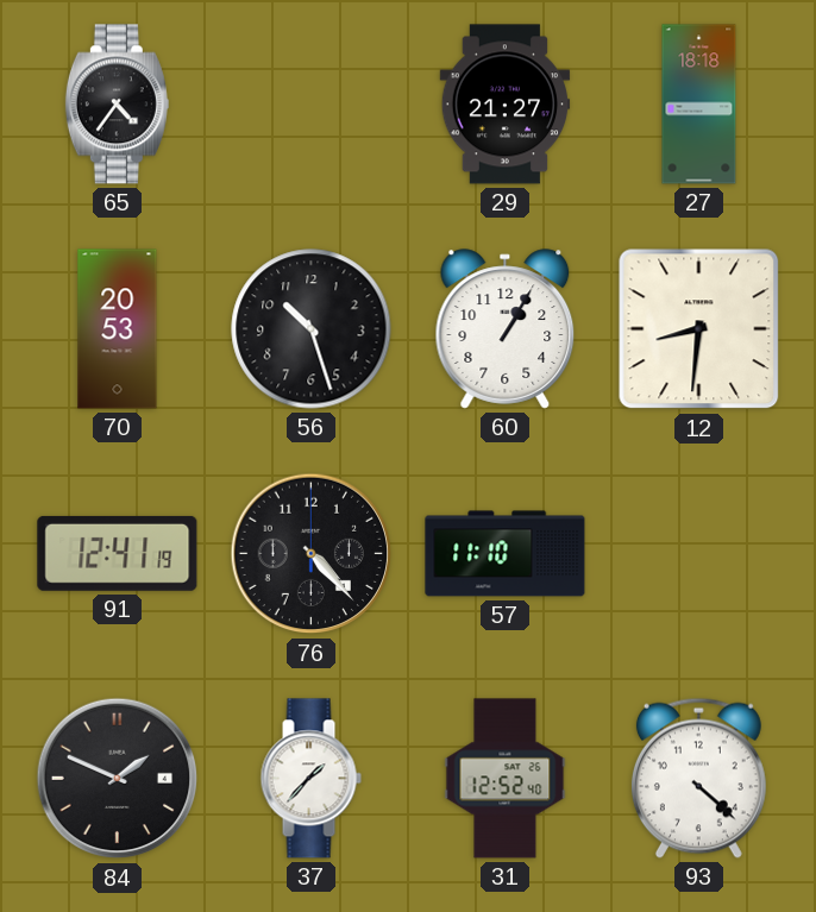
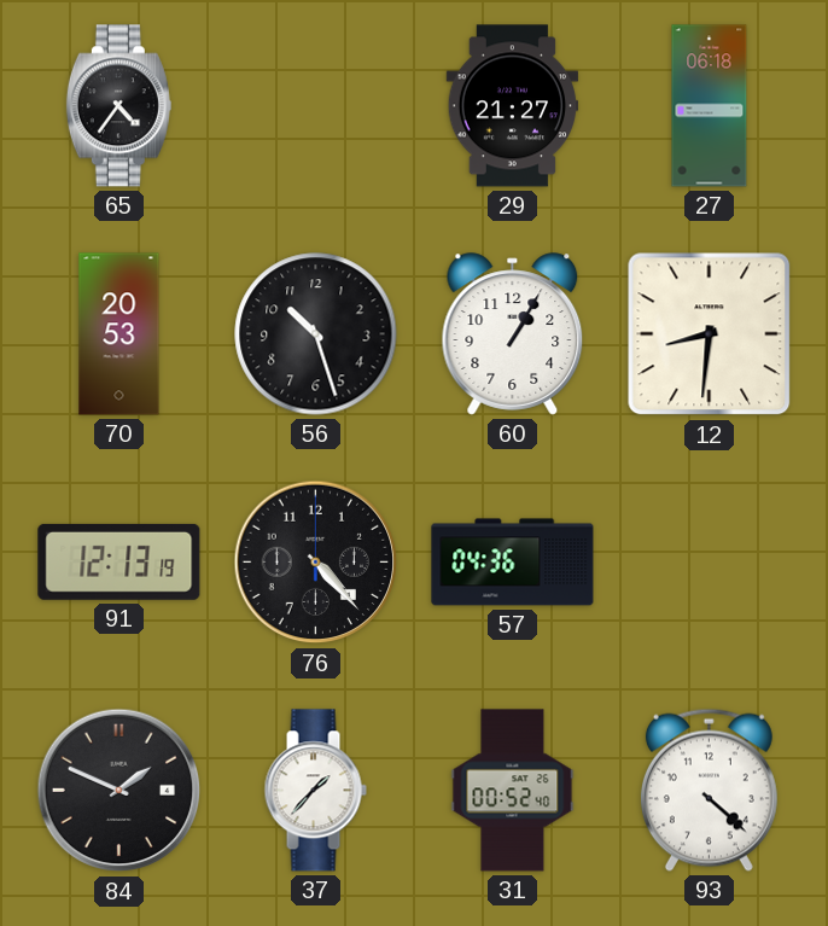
27: 18:18 -> 06:18
91: 12:41 -> 12:13
57: 11:10 -> 04:36
31: 12:52 -> 00:52
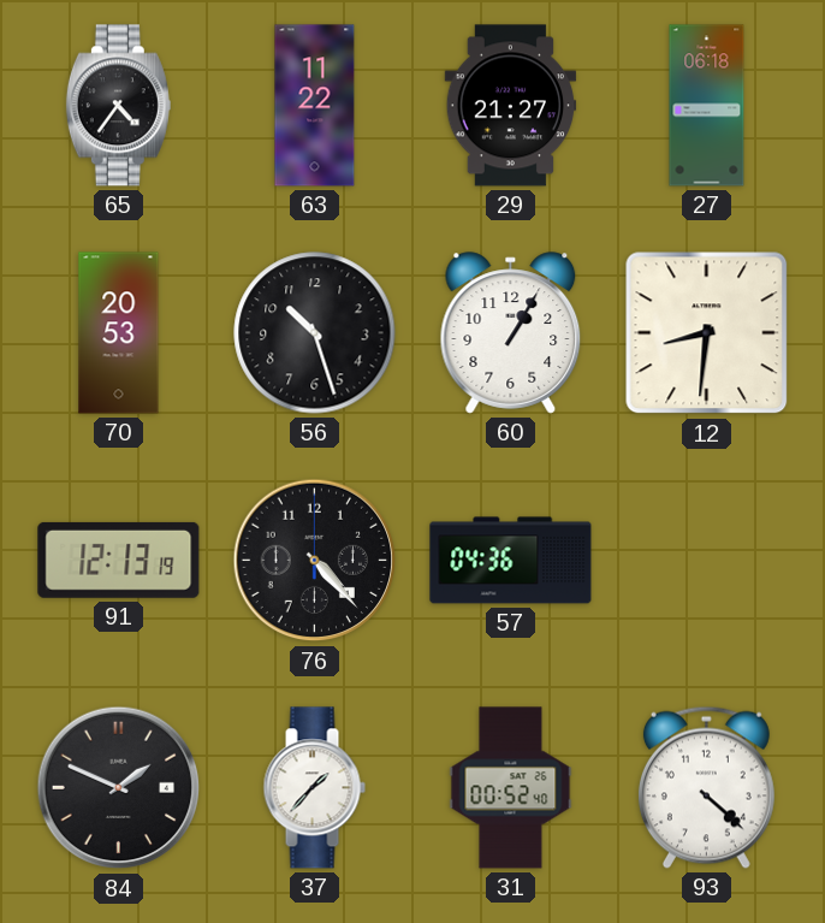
63: none -> 11:22
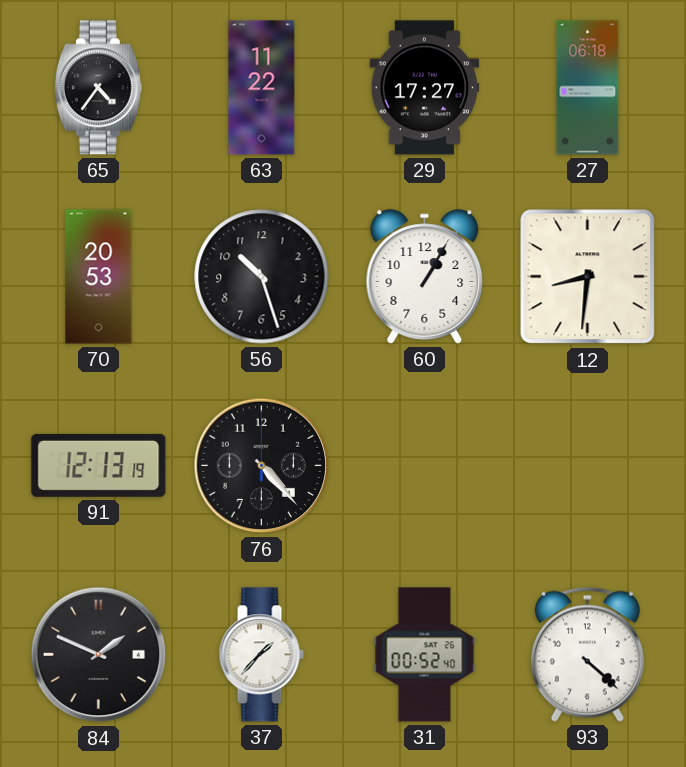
29: 21:27 -> 17:27
57: 04:36 -> none
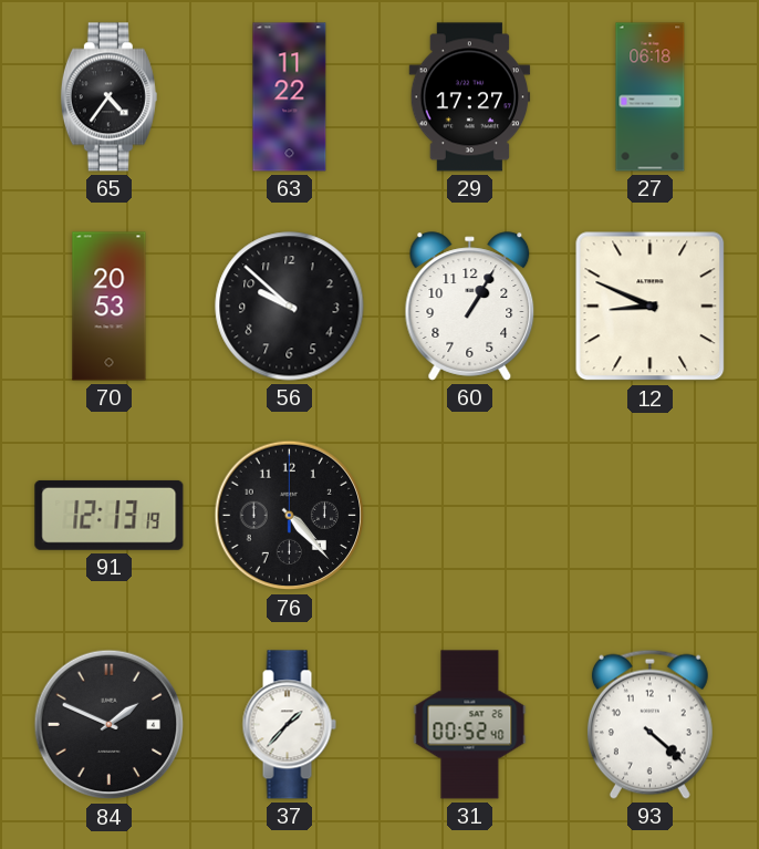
56: 10:27 -> 9:52
12: 8:31 -> 8:49
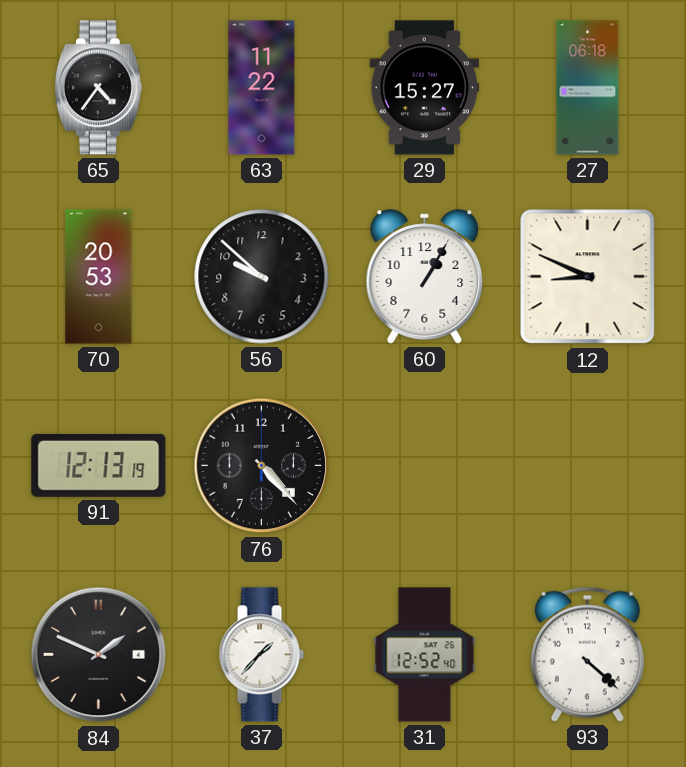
29: 17:27 -> 15:27
31: 00:52 -> 12:52
